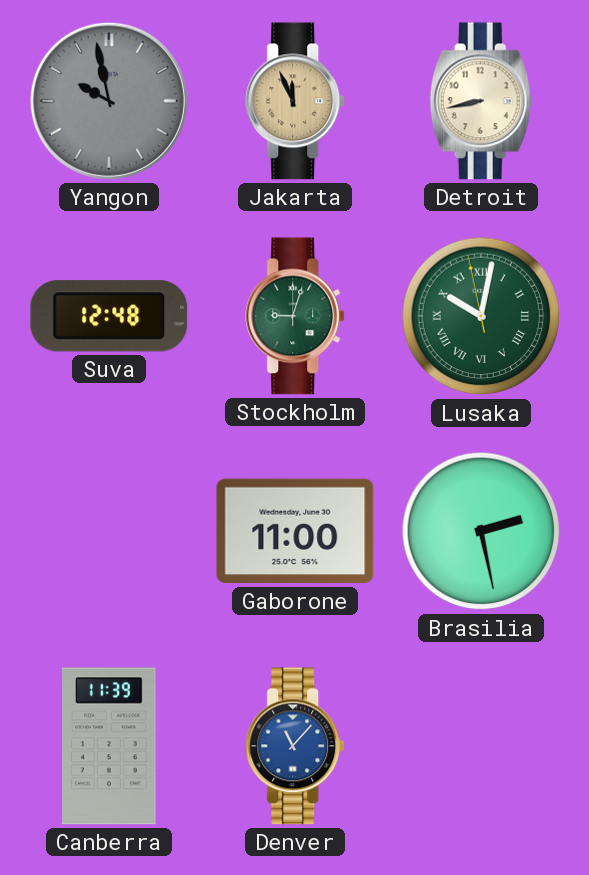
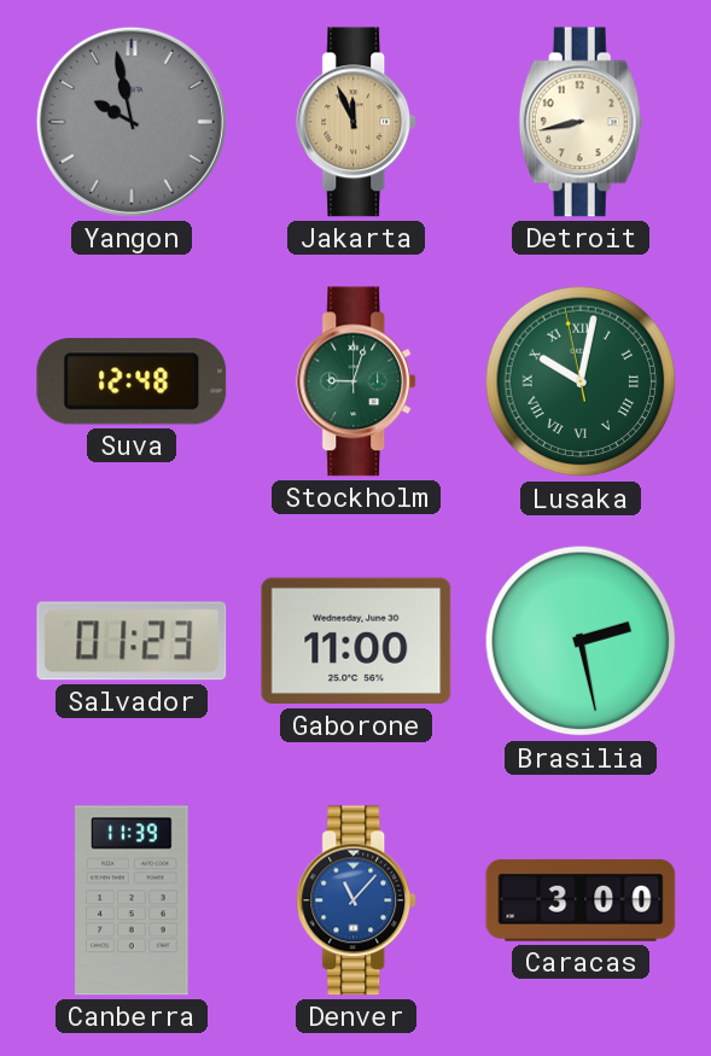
Salvador: none -> 01:23
Caracas: none -> 3:00
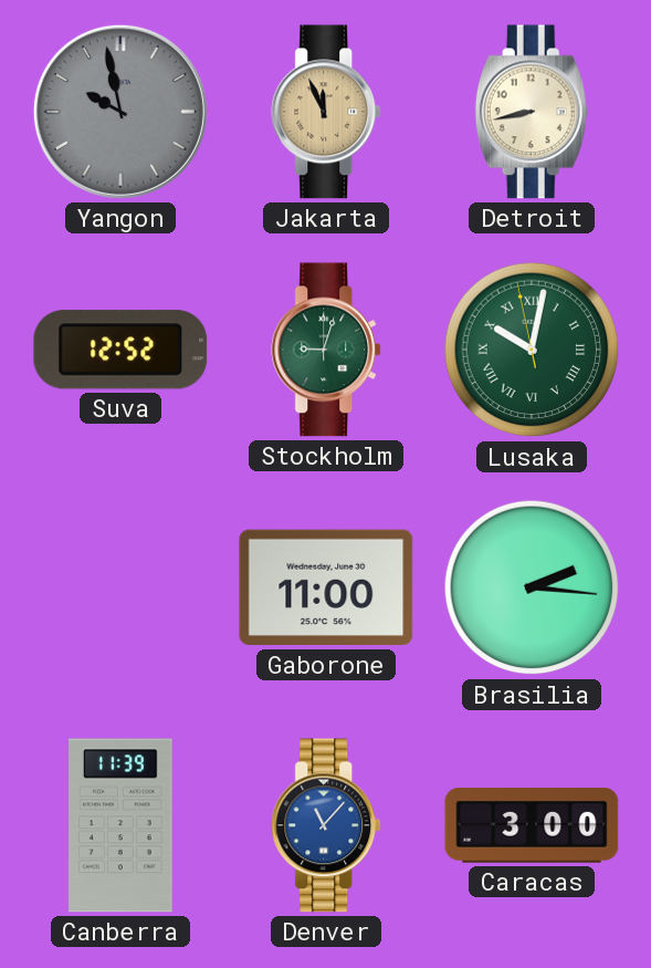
Suva: 12:48 -> 12:52
Salvador: 01:23 -> none
Brasilia: 2:28 -> 2:16
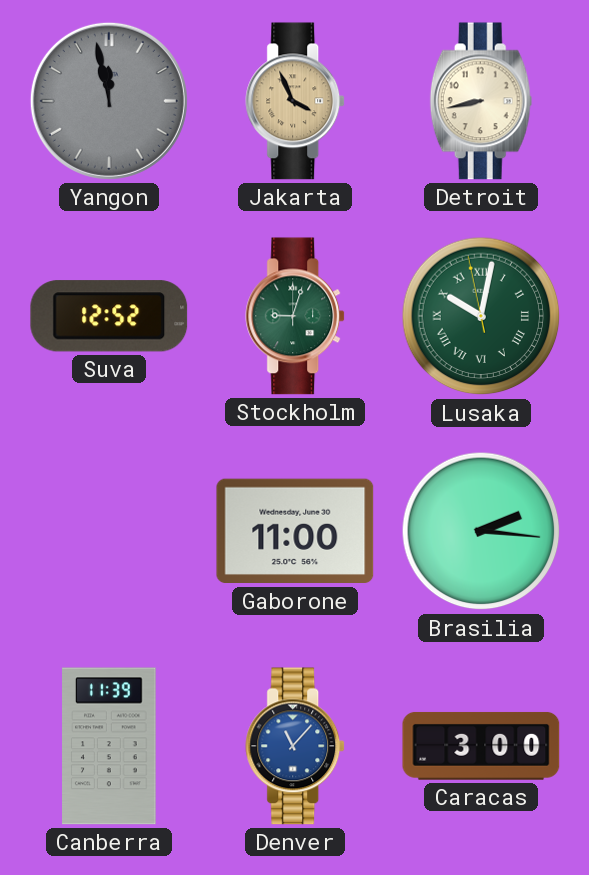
Yangon: 9:58 -> 11:58
Jakarta: 11:56 -> 3:56
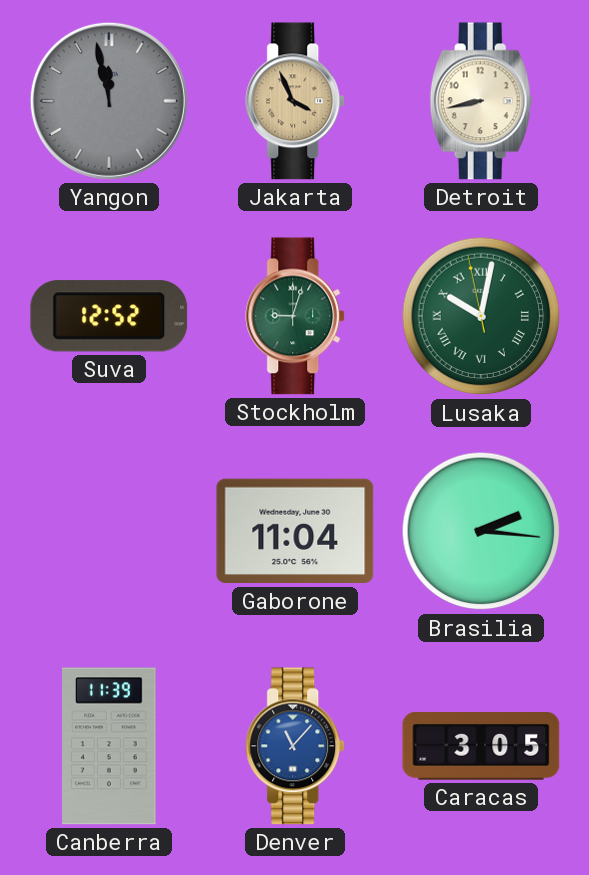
Gaborone: 11:00 -> 11:04
Caracas: 3:00 -> 3:05
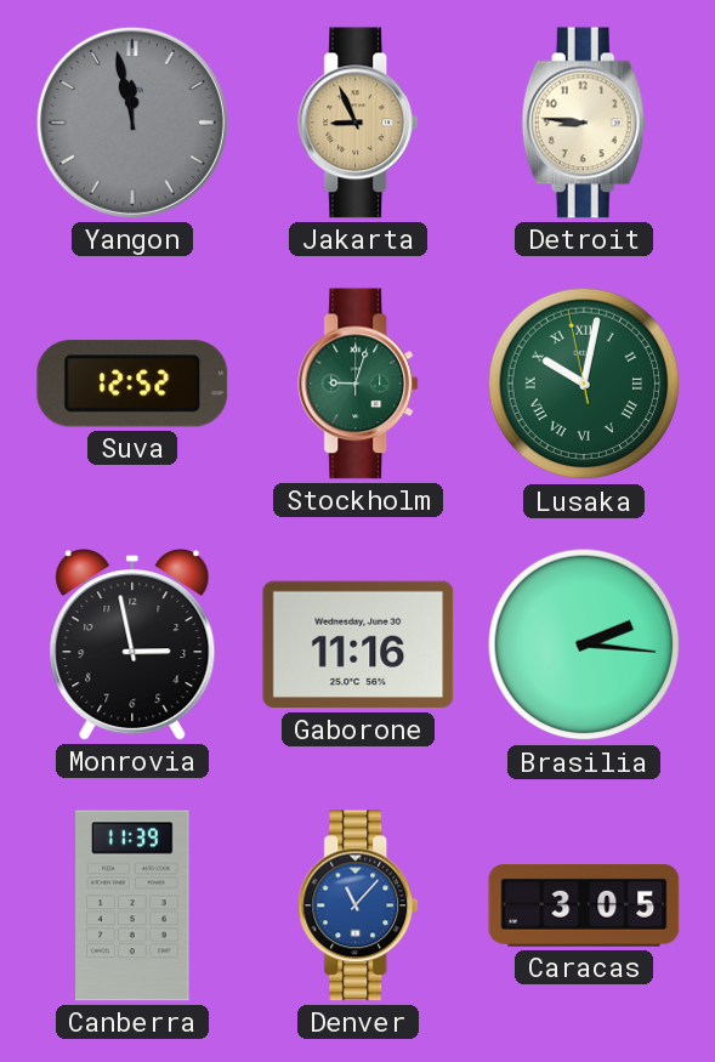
Jakarta: 3:56 -> 8:56
Detroit: 8:43 -> 8:46
Monrovia: none -> 2:58
Gaborone: 11:04 -> 11:16
